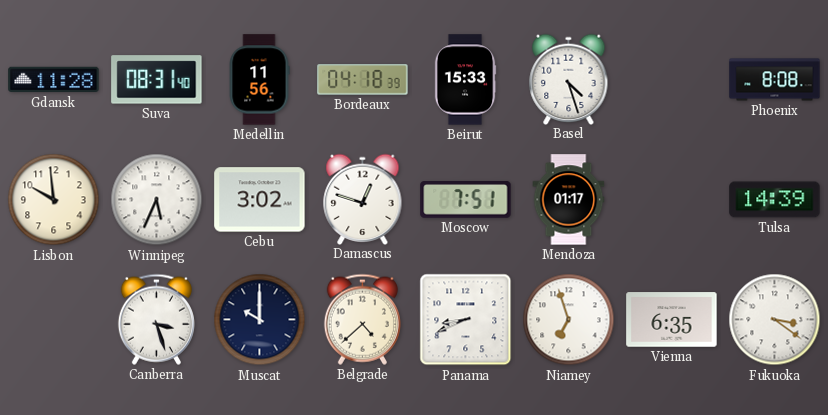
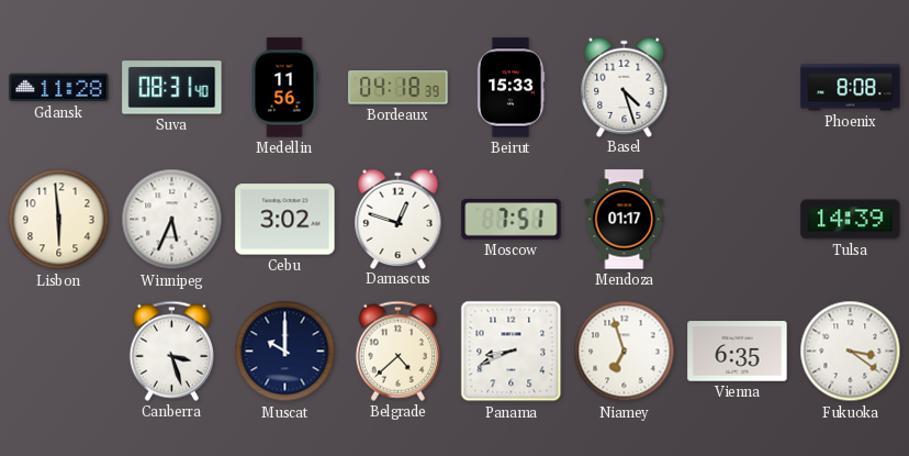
Lisbon: 9:59 -> 5:59
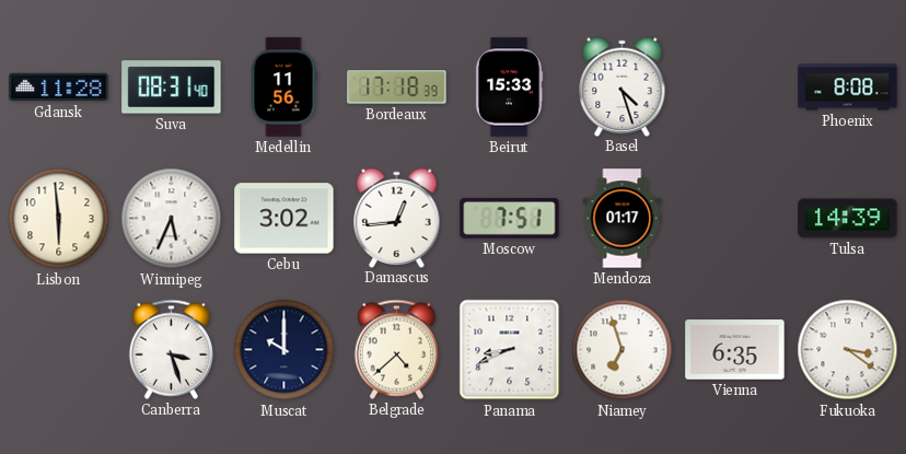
Bordeaux: 04:18 -> 17:18
Damascus: 12:48 -> 12:44
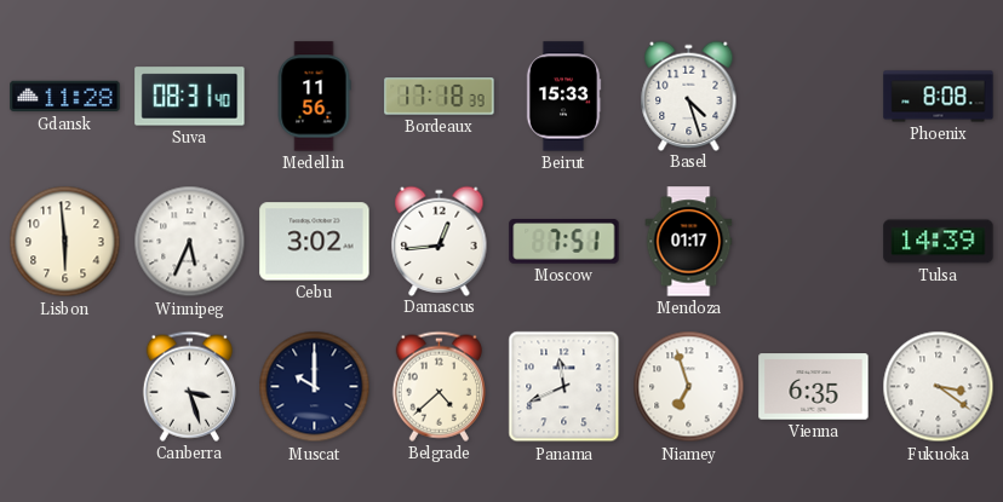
Panama: 8:41 -> 11:41
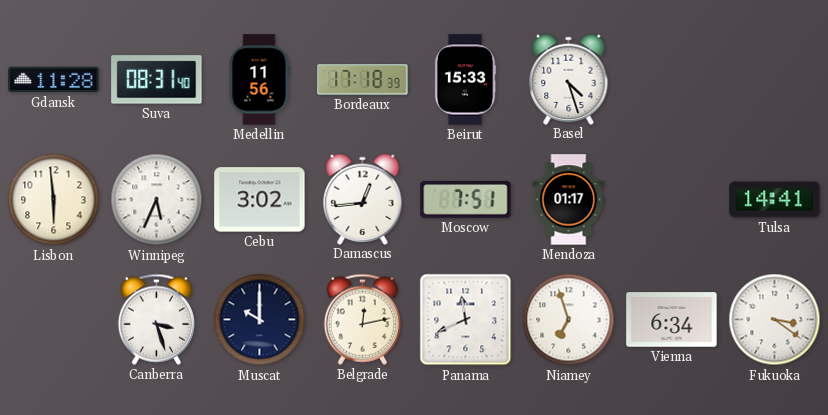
Phoenix: 8:08 -> none
Tulsa: 14:39 -> 14:41
Belgrade: 4:38 -> 12:13
Vienna: 6:35 -> 6:34
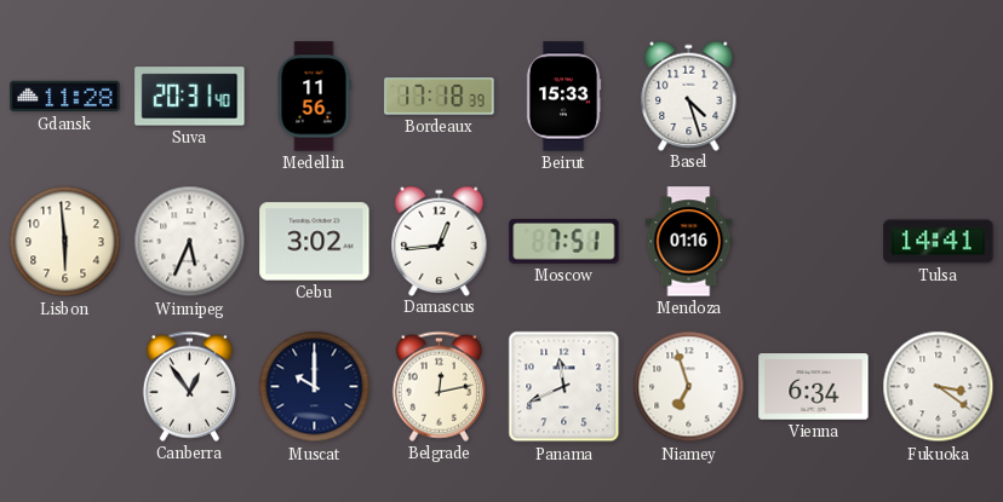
Suva: 08:31 -> 20:31
Mendoza: 01:17 -> 01:16
Canberra: 3:27 -> 12:54
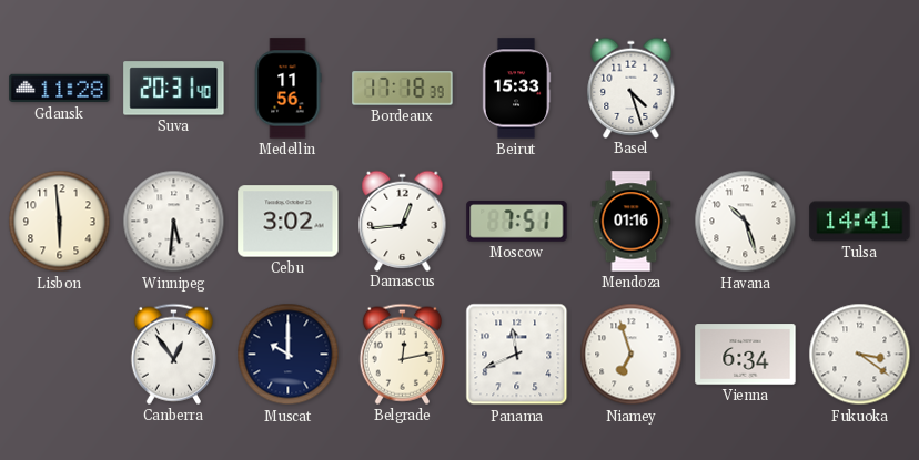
Winnipeg: 5:34 -> 5:31
Havana: none -> 10:27
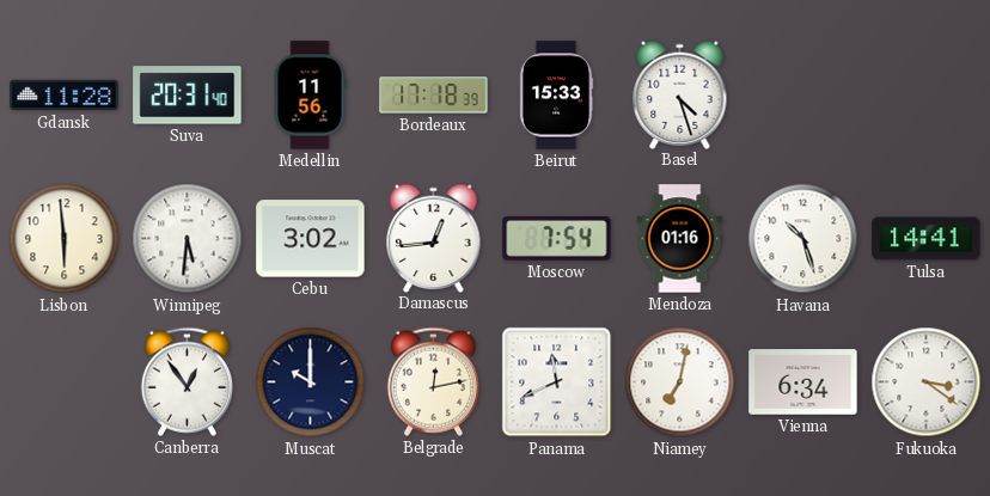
Moscow: 7:51 -> 7:54
Niamey: 6:57 -> 7:02
